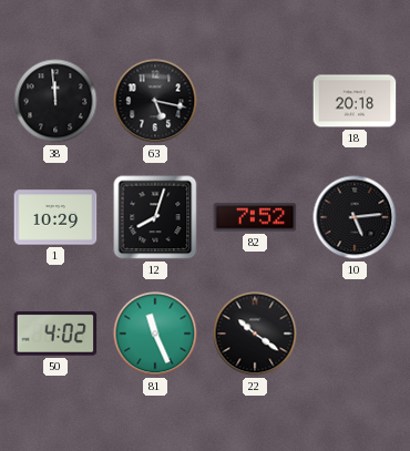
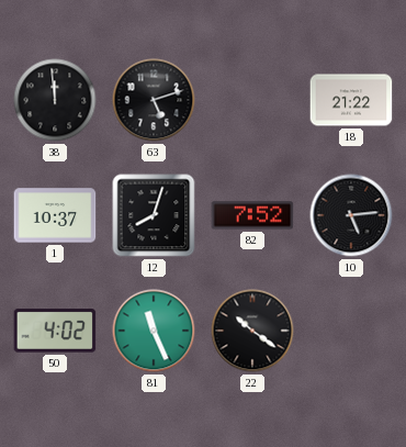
63: 5:17 -> 5:12
18: 20:18 -> 21:22
1: 10:29 -> 10:37
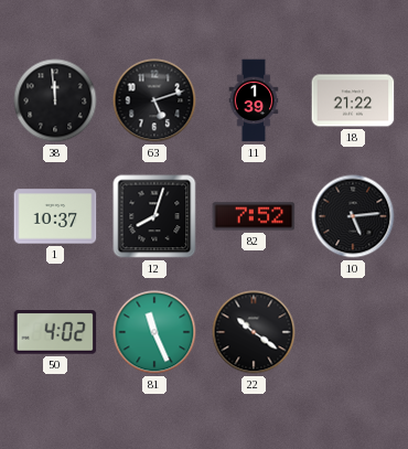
11: none -> 1:39
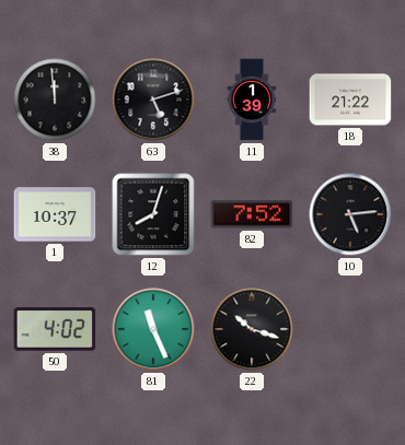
22: 10:21 -> 10:18
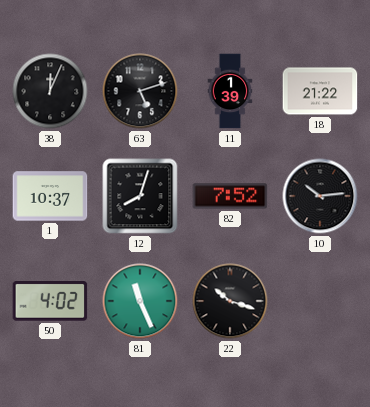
38: 11:59 -> 12:04
10: 5:14 -> 10:14
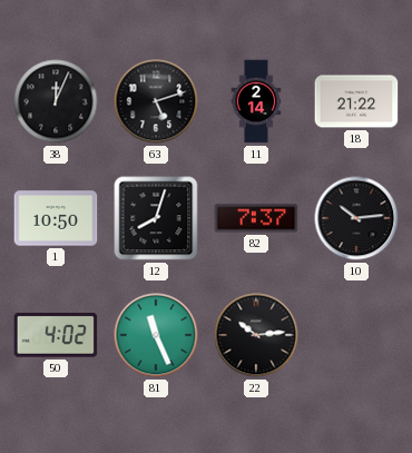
11: 1:39 -> 2:14
1: 10:37 -> 10:50
82: 7:52 -> 7:37
22: 10:18 -> 10:14
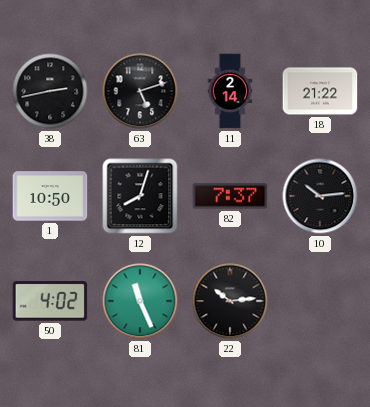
38: 12:04 -> 2:43
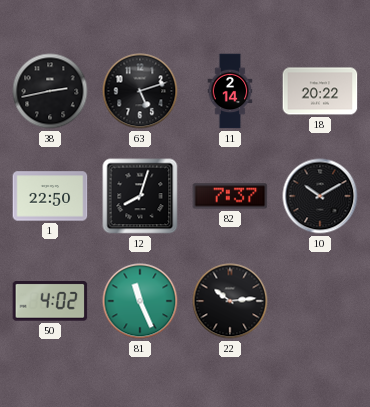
18: 21:22 -> 20:22
1: 10:50 -> 22:50
10: 10:14 -> 10:10
